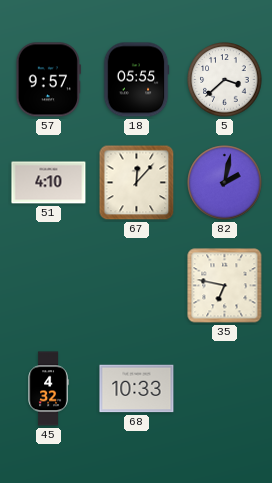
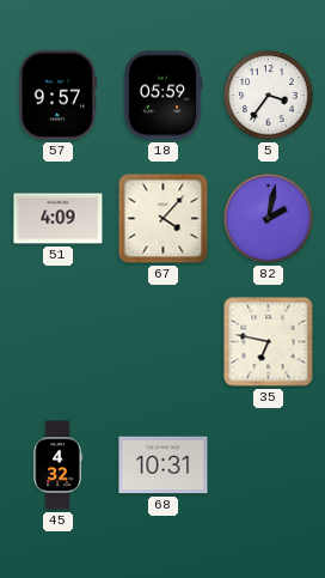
18: 05:55 -> 05:59
5: 3:38 -> 3:36
51: 4:10 -> 4:09
67: 12:07 -> 4:07
68: 10:33 -> 10:31
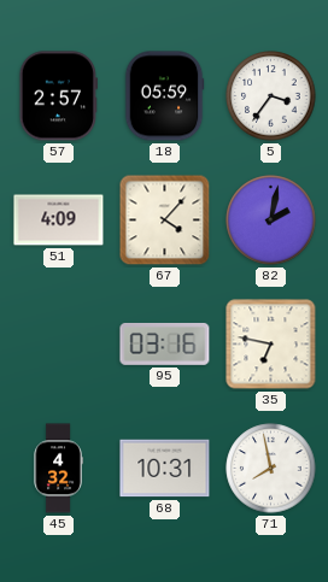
57: 9:57 -> 2:57
95: none -> 03:16
71: none -> 7:58
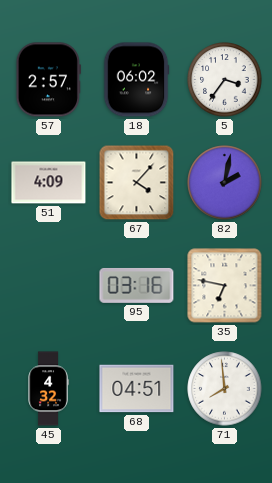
18: 05:59 -> 06:02
68: 10:31 -> 04:51
71: 7:58 -> 7:59
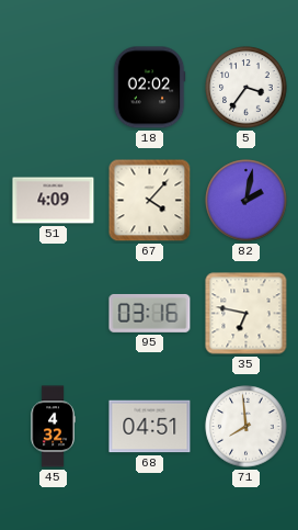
57: 2:57 -> none
18: 06:02 -> 02:02
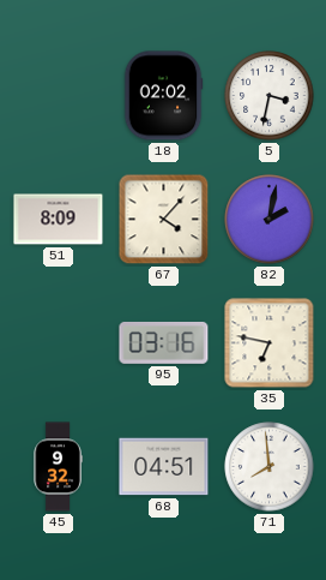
5: 3:36 -> 3:32
51: 4:09 -> 8:09
45: 4:32 -> 9:32
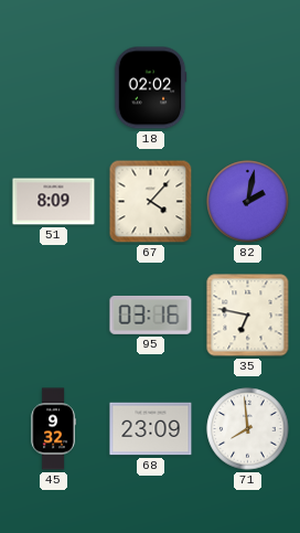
5: 3:32 -> none
68: 04:51 -> 23:09
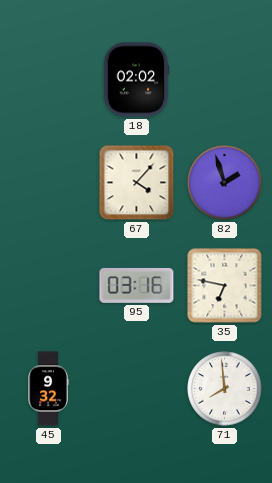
51: 8:09 -> none
82: 2:02 -> 1:57
68: 23:09 -> none
